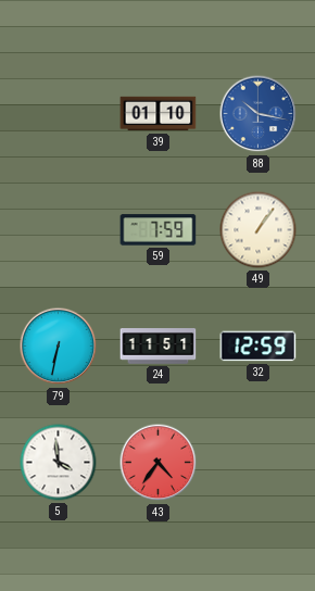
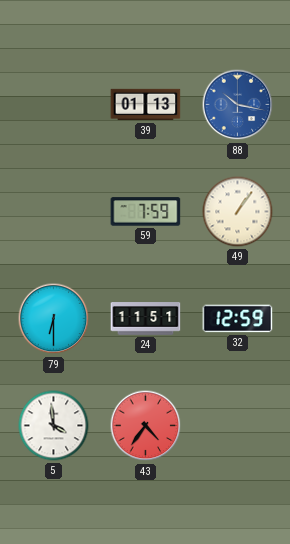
39: 01:10 -> 01:13
79: 6:32 -> 6:30
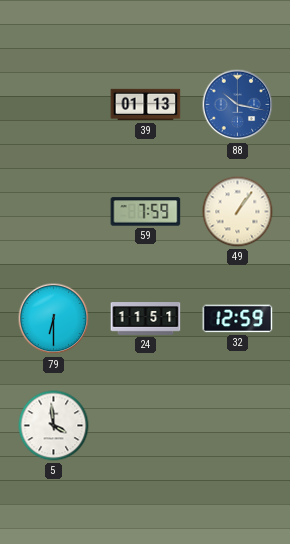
43: 4:36 -> none
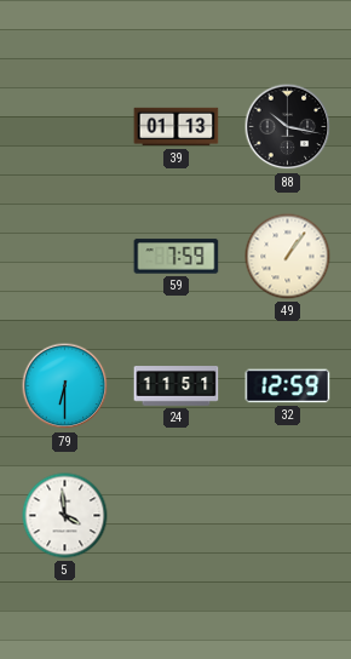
88 dial: blue -> black
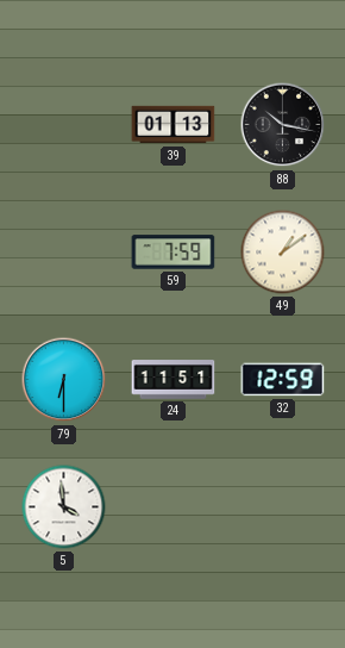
49: 1:06 -> 1:09
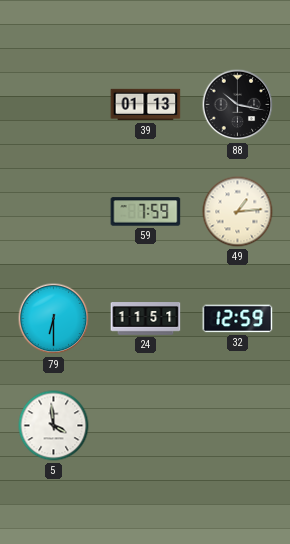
49: 1:09 -> 1:14
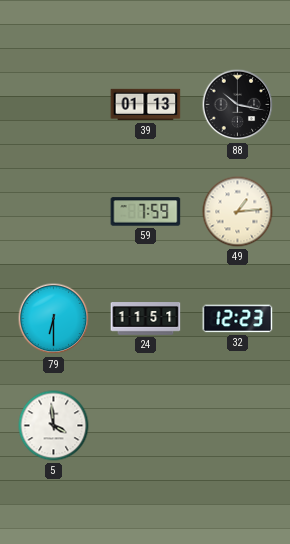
32: 12:59 -> 12:23
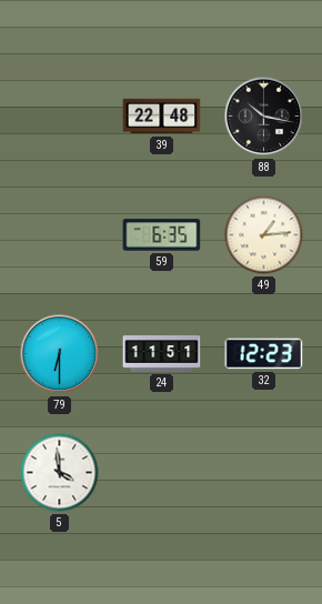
39: 01:13 -> 22:48
59: 7:59 -> 6:35
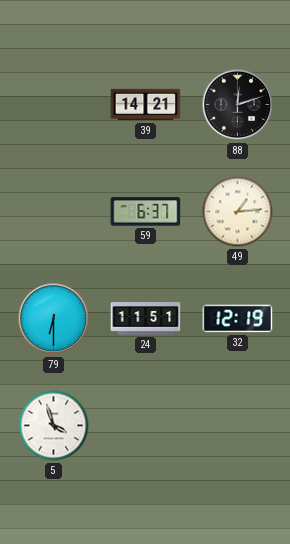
39: 22:48 -> 14:21
88: 10:17 -> 12:12
59: 6:35 -> 6:37
32: 12:23 -> 12:19
5: 3:59 -> 3:57
